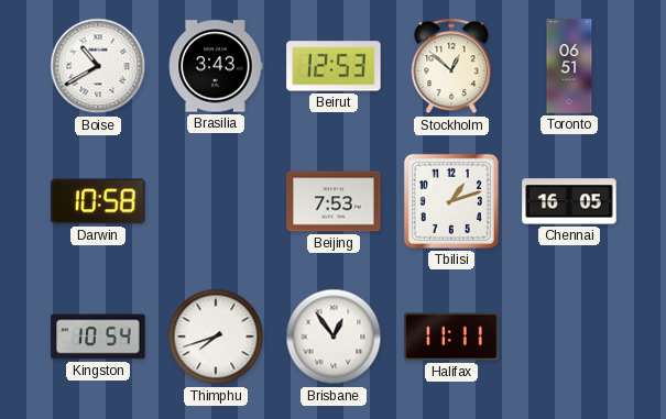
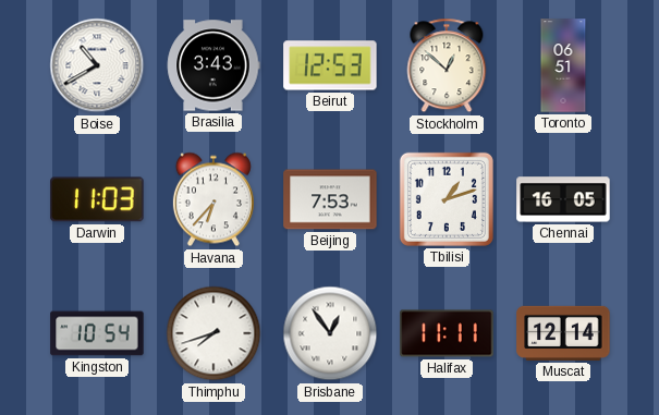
Darwin: 10:58 -> 11:03
Havana: none -> 6:37
Muscat: none -> 12:14
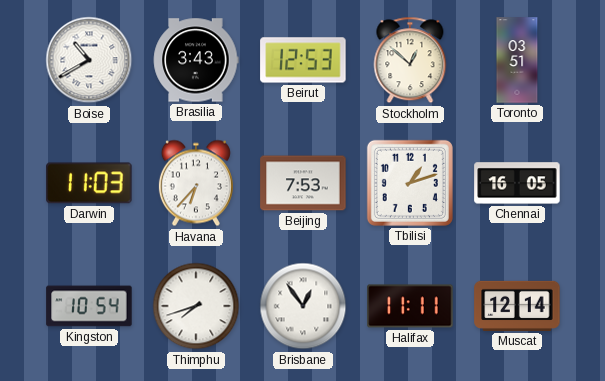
Toronto: 06:51 -> 03:51
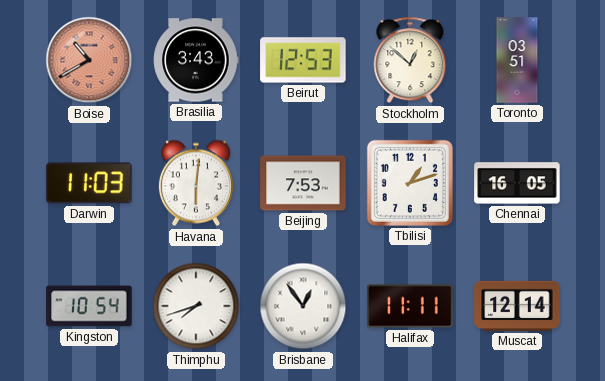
Boise dial: white -> salmon
Havana: 6:37 -> 6:01
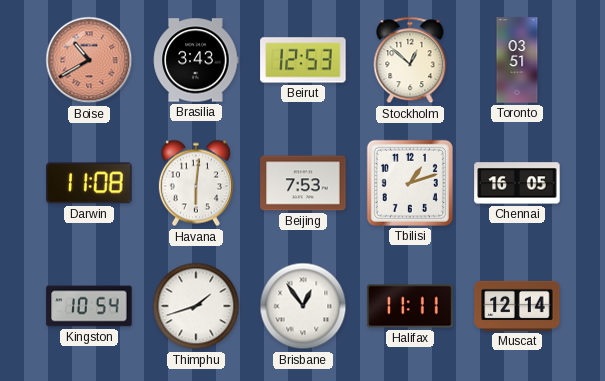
Darwin: 11:03 -> 11:08
Thimphu: 7:42 -> 1:42
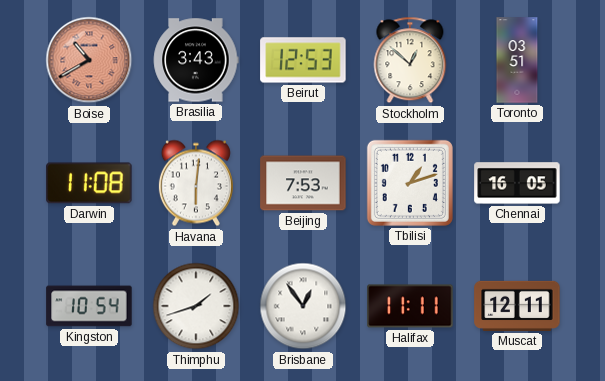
Muscat: 12:14 -> 12:11
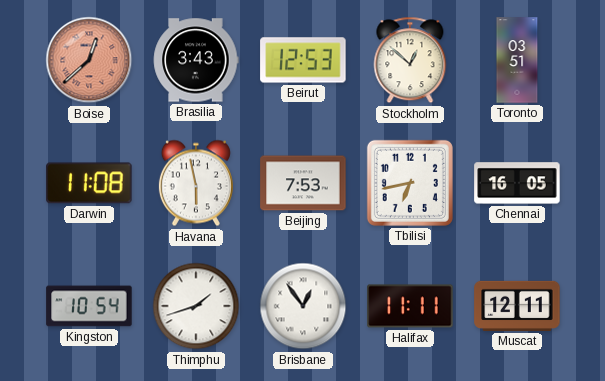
Boise: 10:40 -> 12:38
Havana: 6:01 -> 5:58
Tbilisi: 1:12 -> 6:43
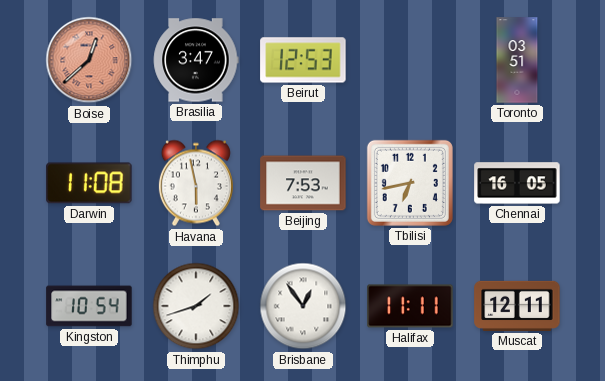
Brasilia: 3:43 -> 3:47
Stockholm: 12:52 -> none
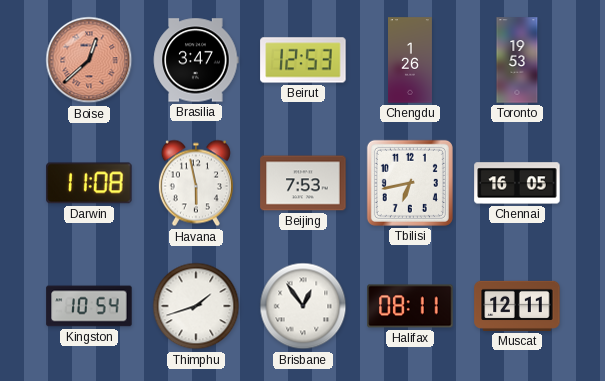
Chengdu: none -> 1:26
Toronto: 03:51 -> 19:53
Halifax: 11:11 -> 08:11
